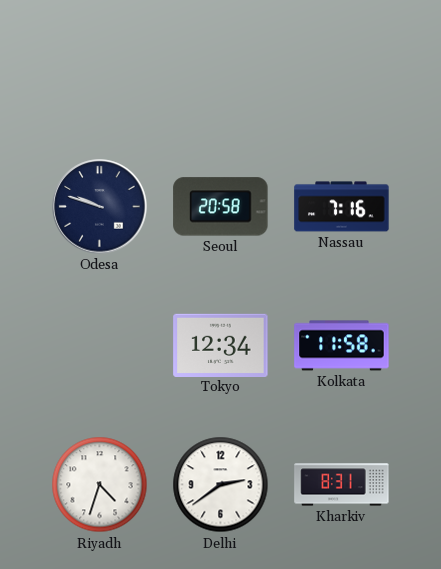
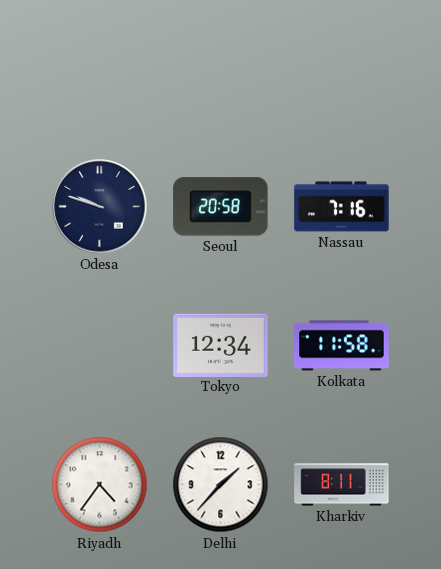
Riyadh: 4:33 -> 4:36
Delhi: 2:39 -> 1:37
Kharkiv: 8:31 -> 8:11
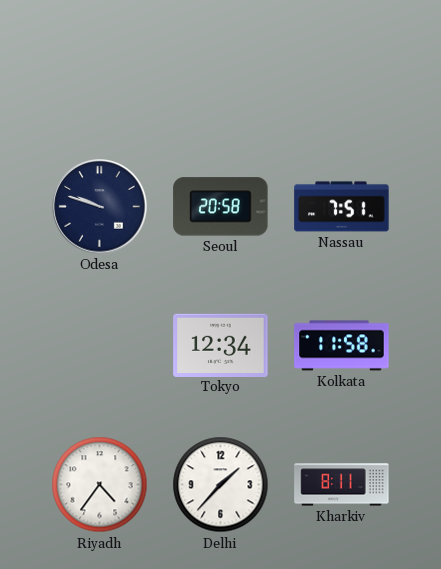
Nassau: 7:16 -> 7:51
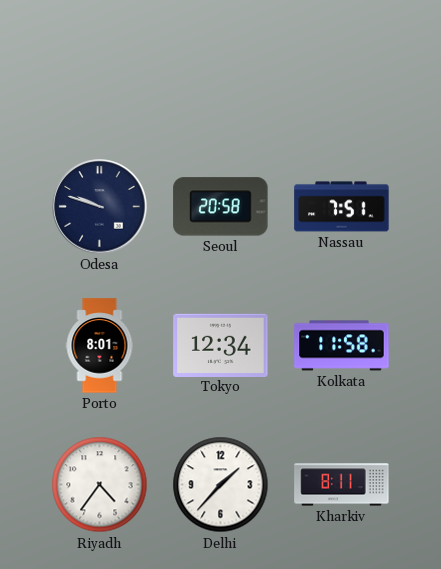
Porto: none -> 8:01
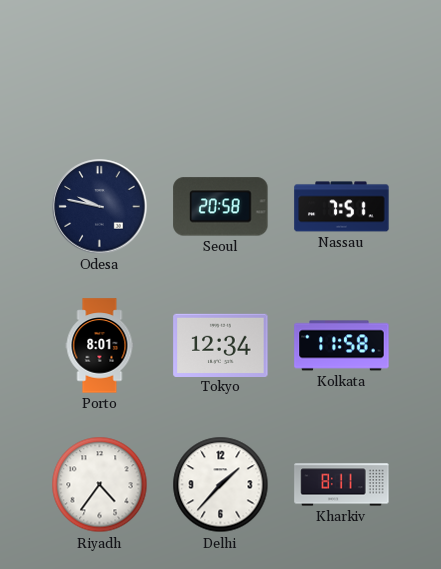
Odesa: 9:48 -> 9:47
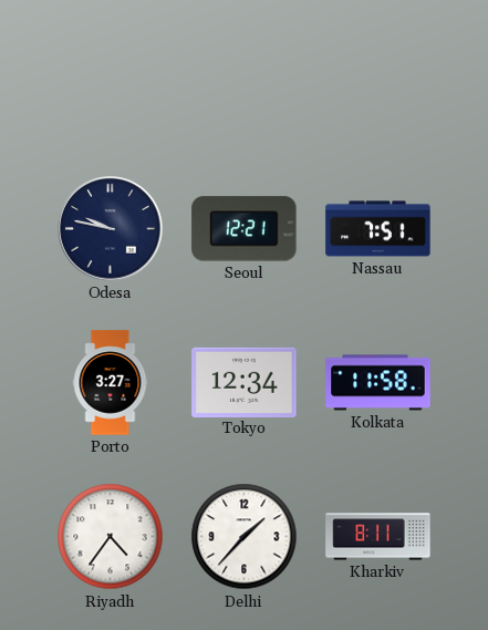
Seoul: 20:58 -> 12:21
Porto: 8:01 -> 3:27
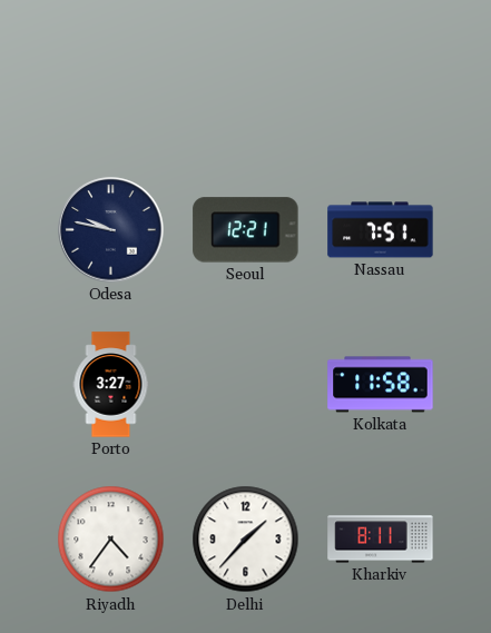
Tokyo: 12:34 -> none
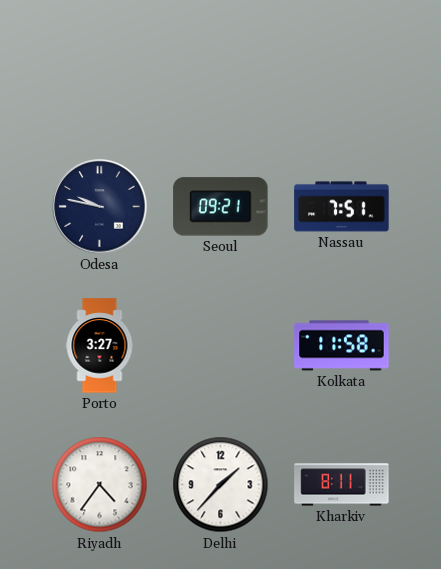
Seoul: 12:21 -> 09:21
